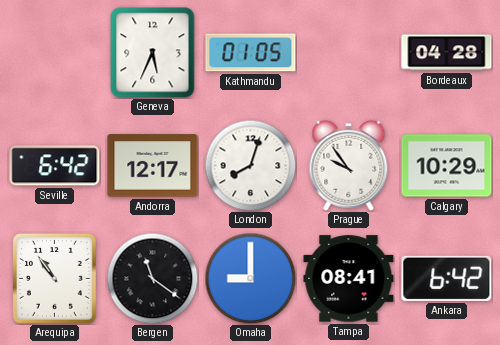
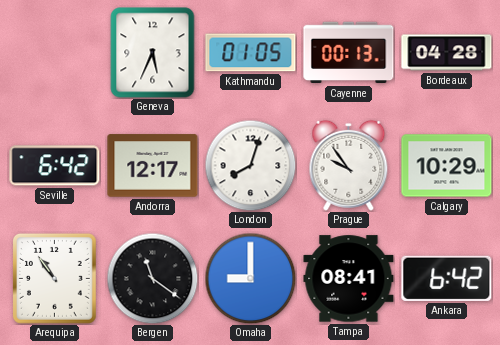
Cayenne: none -> 00:13
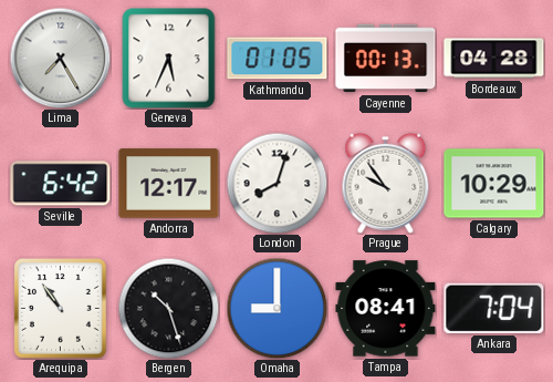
Lima: none -> 7:25
Bergen: 11:21 -> 10:27
Ankara: 6:42 -> 7:04
